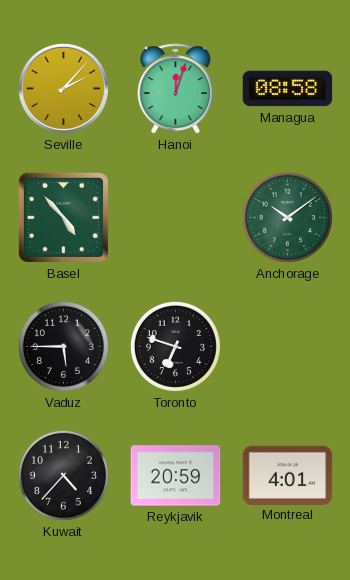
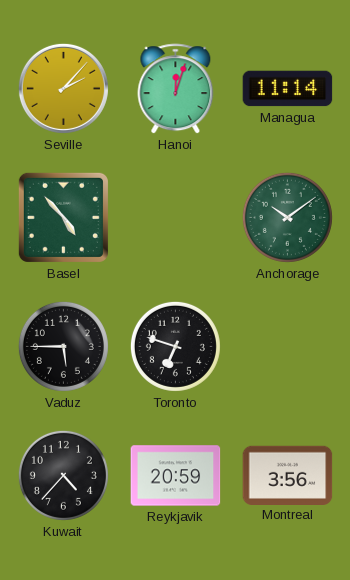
Managua: 08:58 -> 11:14
Montreal: 4:01 -> 3:56
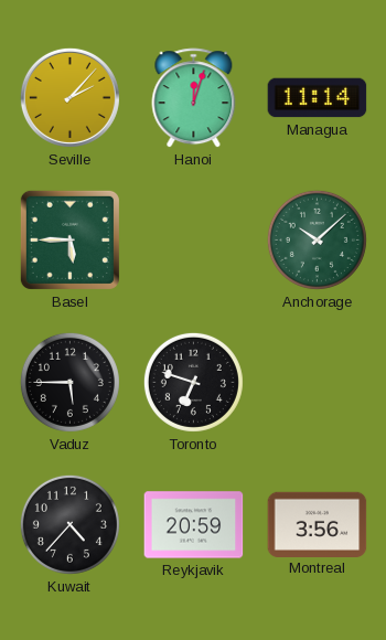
Basel: 4:53 -> 5:45
Anchorage: 10:09 -> 10:08
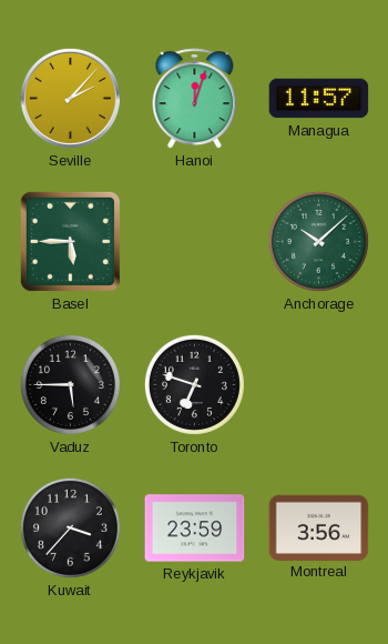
Managua: 11:14 -> 11:57
Kuwait: 4:37 -> 3:37
Reykjavik: 20:59 -> 23:59
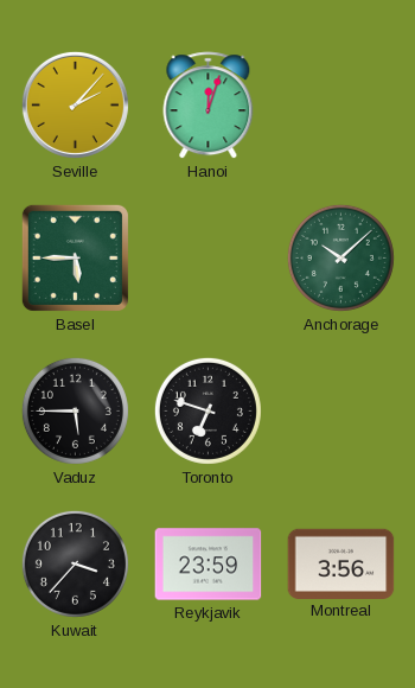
Managua: 11:57 -> none
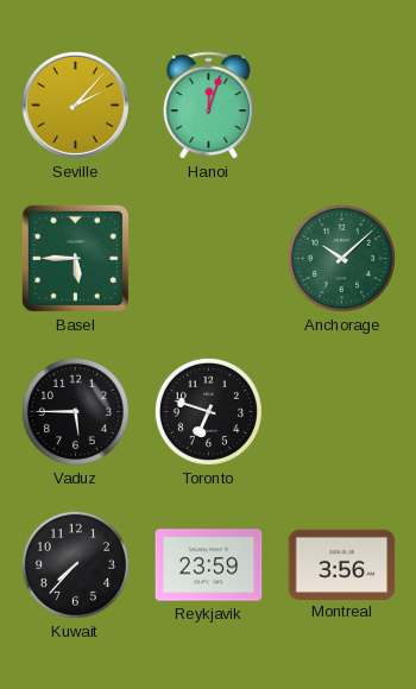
Kuwait: 3:37 -> 7:37
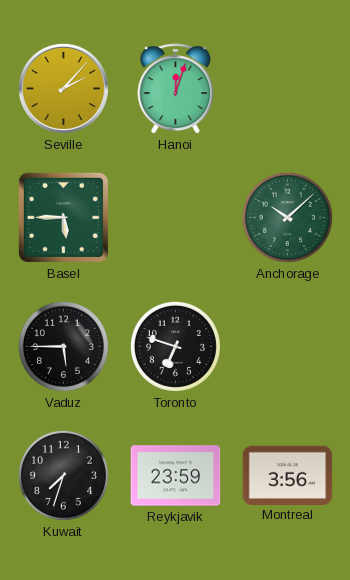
Kuwait: 7:37 -> 7:33
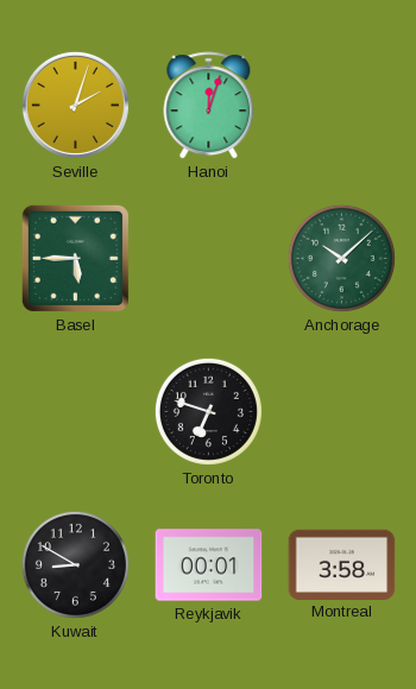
Seville: 2:07 -> 2:03
Vaduz: 5:45 -> none
Kuwait: 7:33 -> 8:50
Reykjavik: 23:59 -> 00:01
Montreal: 3:56 -> 3:58
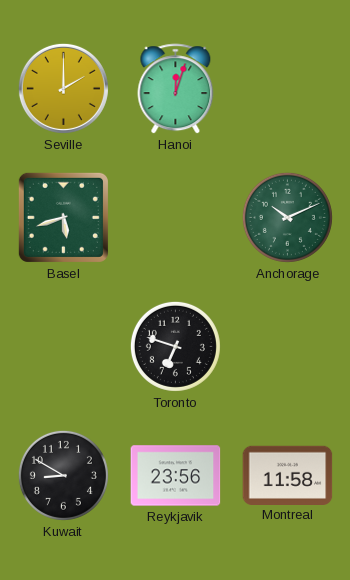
Seville: 2:03 -> 2:00
Basel: 5:45 -> 5:42
Anchorage: 10:08 -> 10:11
Reykjavik: 00:01 -> 23:56
Montreal: 3:58 -> 11:58
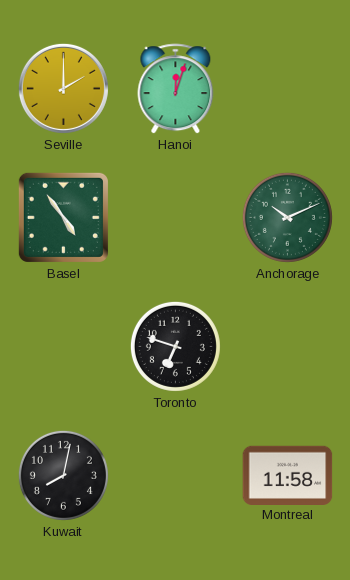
Basel: 5:42 -> 4:54
Kuwait: 8:50 -> 8:02
Reykjavik: 23:56 -> none
